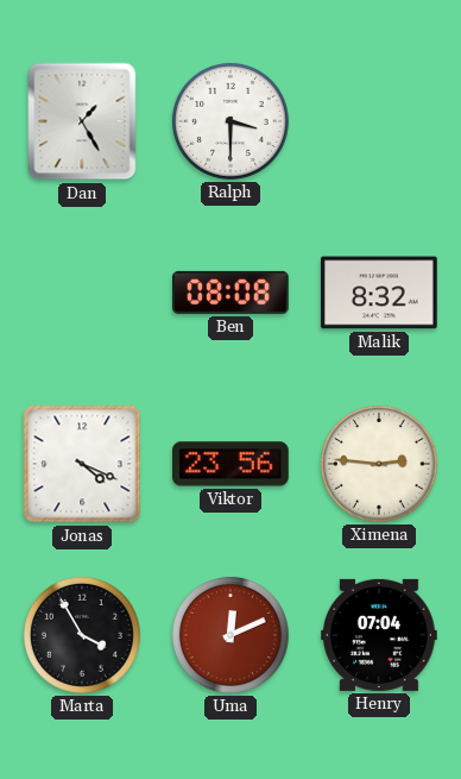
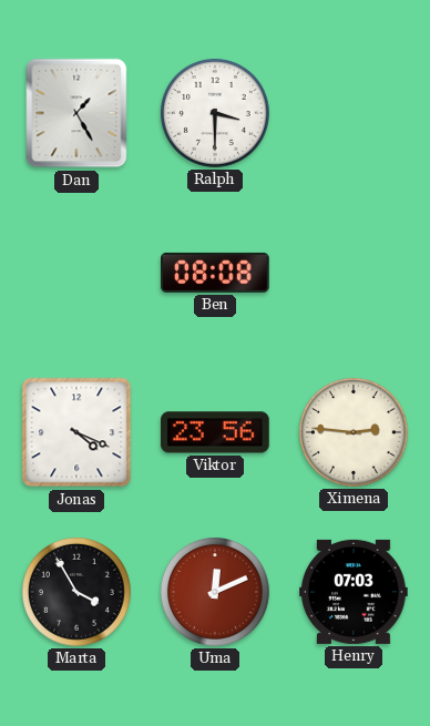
Malik: 8:32 -> none
Henry: 07:04 -> 07:03
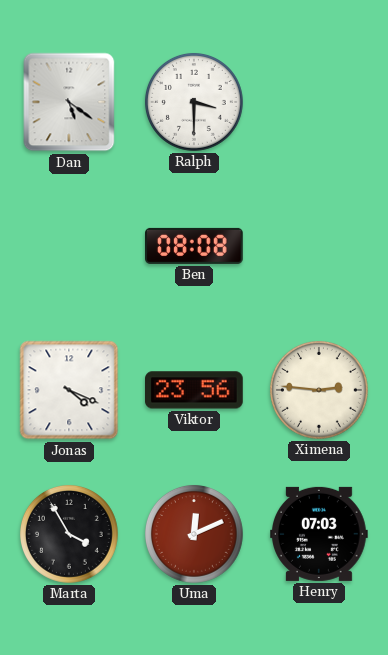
Dan: 1:25 -> 5:21
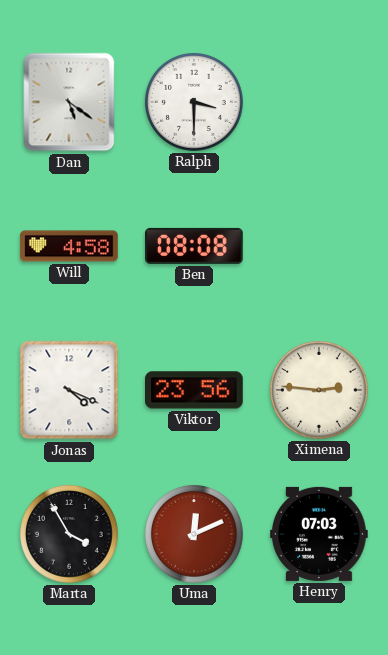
Will: none -> 4:58
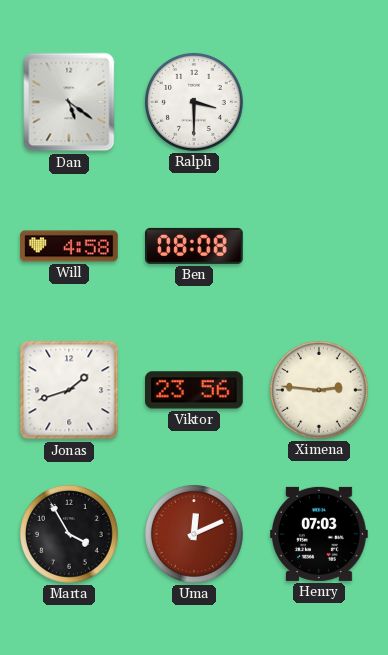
Jonas: 4:19 -> 1:42
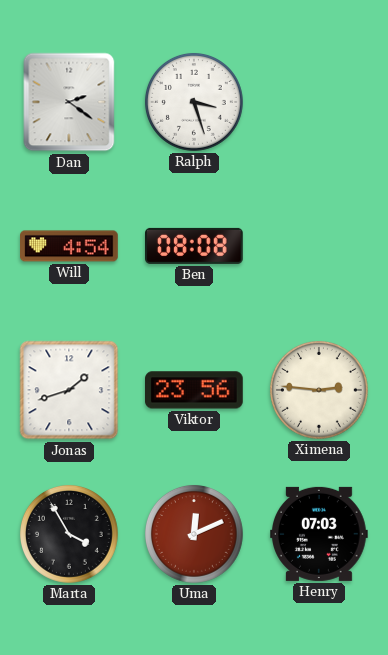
Dan: 5:21 -> 2:21
Ralph: 3:30 -> 3:27
Will: 4:58 -> 4:54
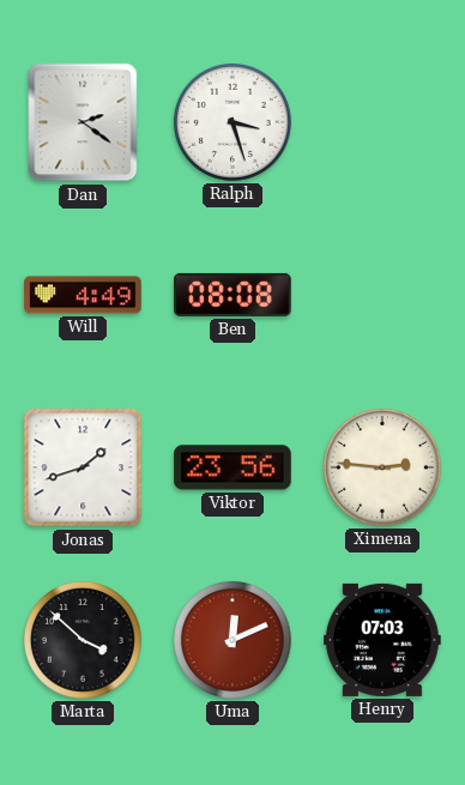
Will: 4:54 -> 4:49
Marta: 3:55 -> 3:52
